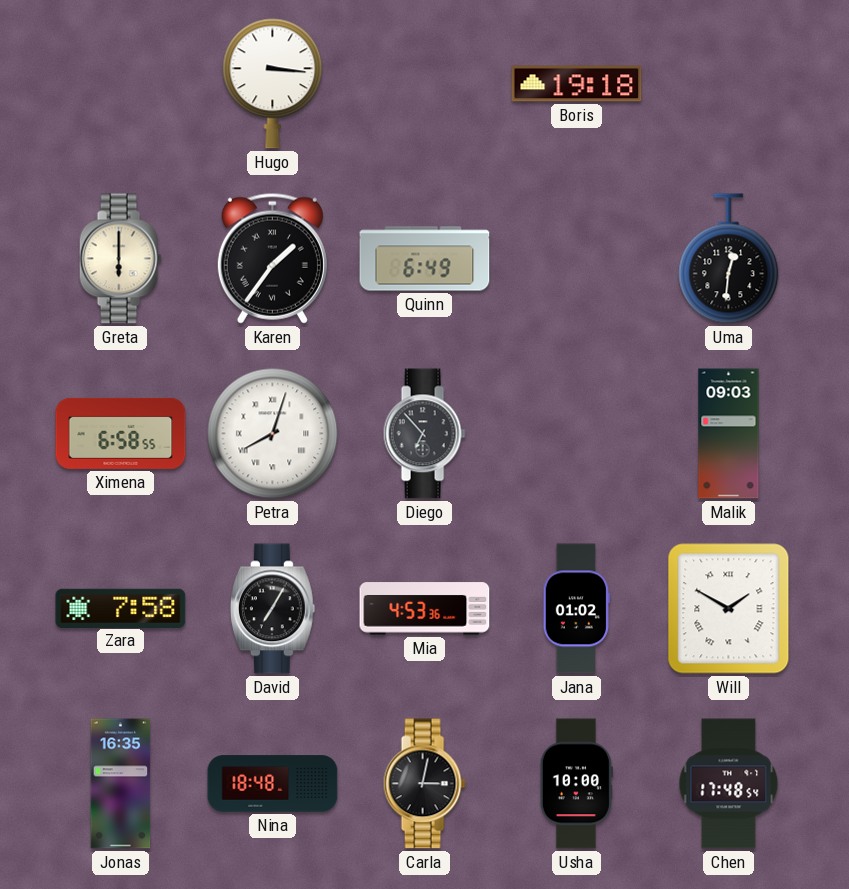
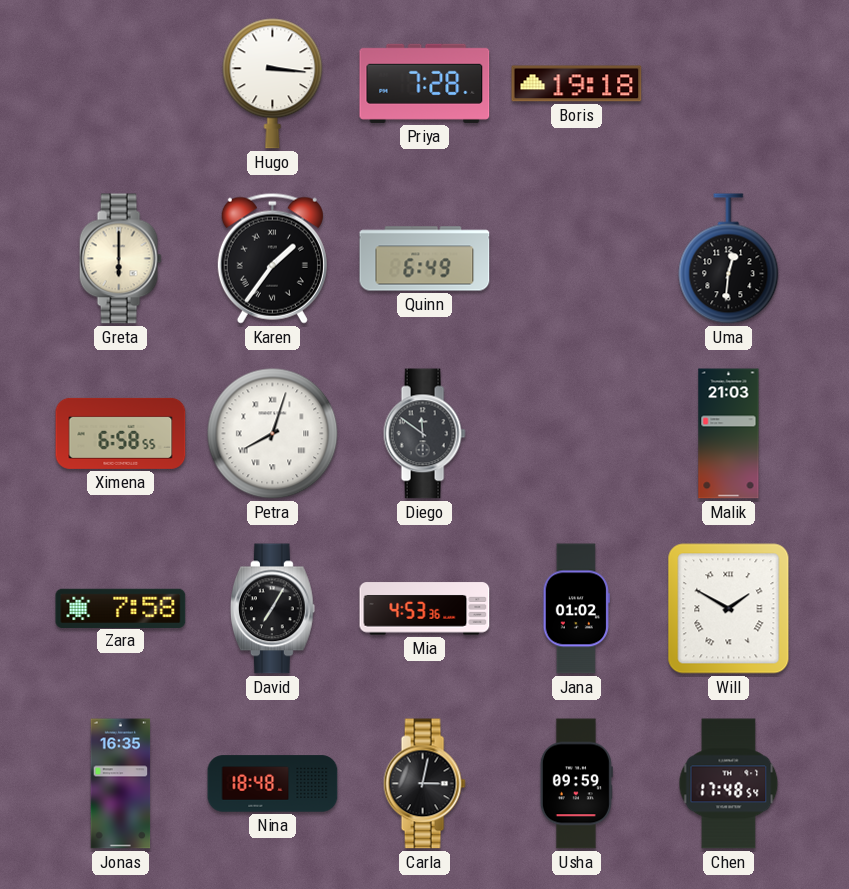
Priya: none -> 7:28
Diego: 6:53 -> 11:51
Malik: 09:03 -> 21:03
Usha: 10:00 -> 09:59
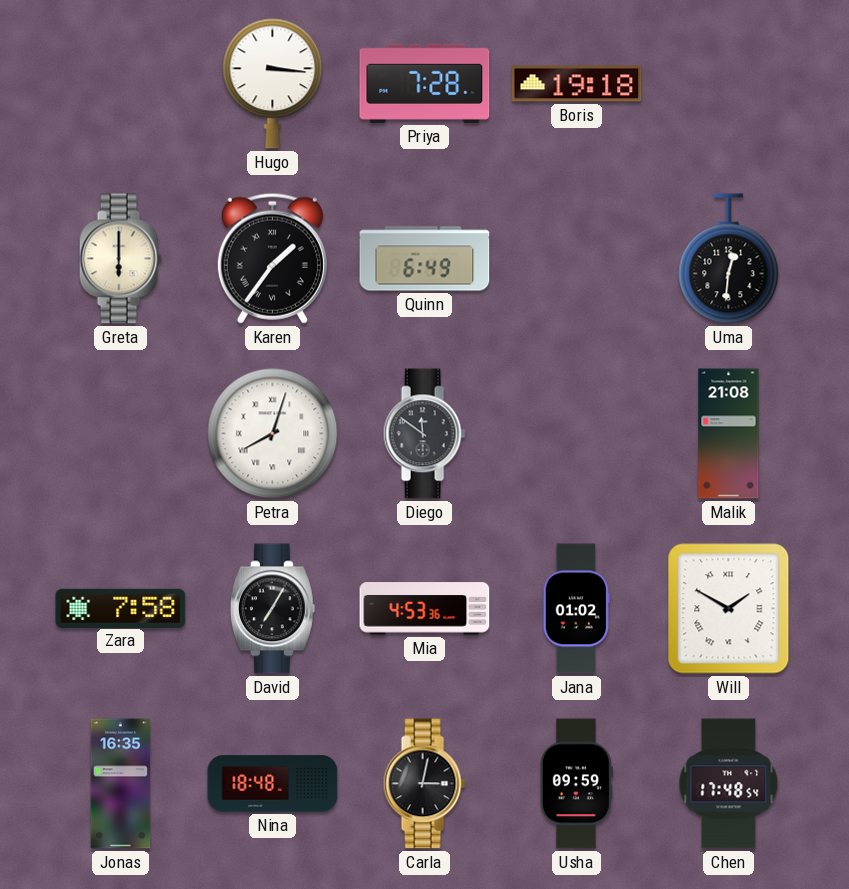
Ximena: 6:58 -> none
Malik: 21:03 -> 21:08
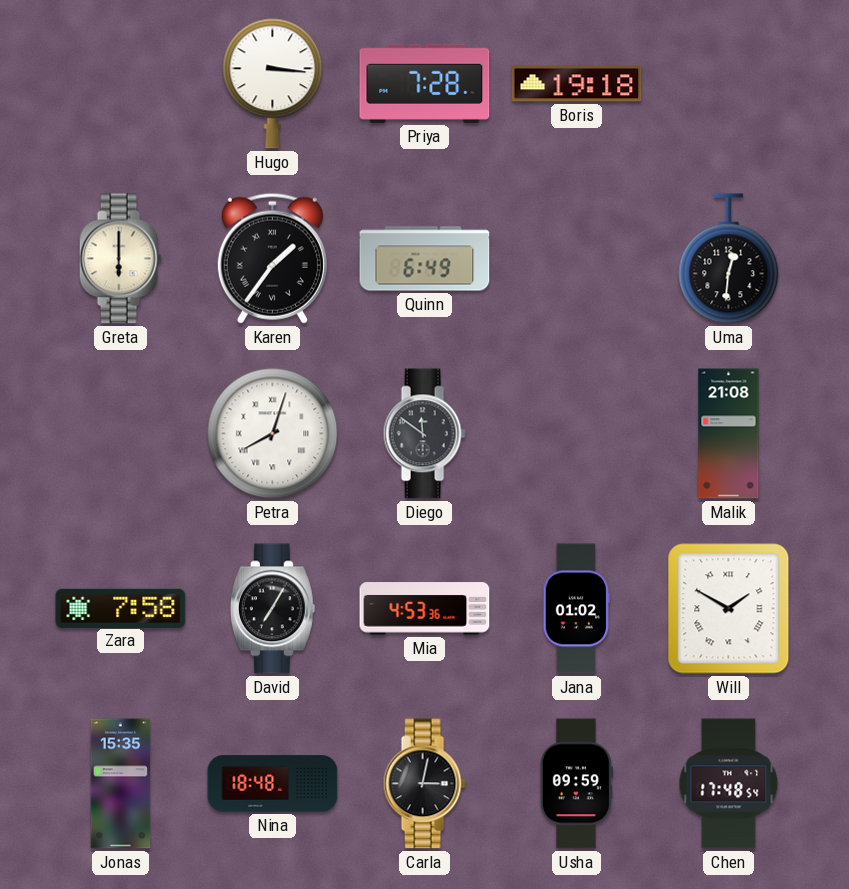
Jonas: 16:35 -> 15:35
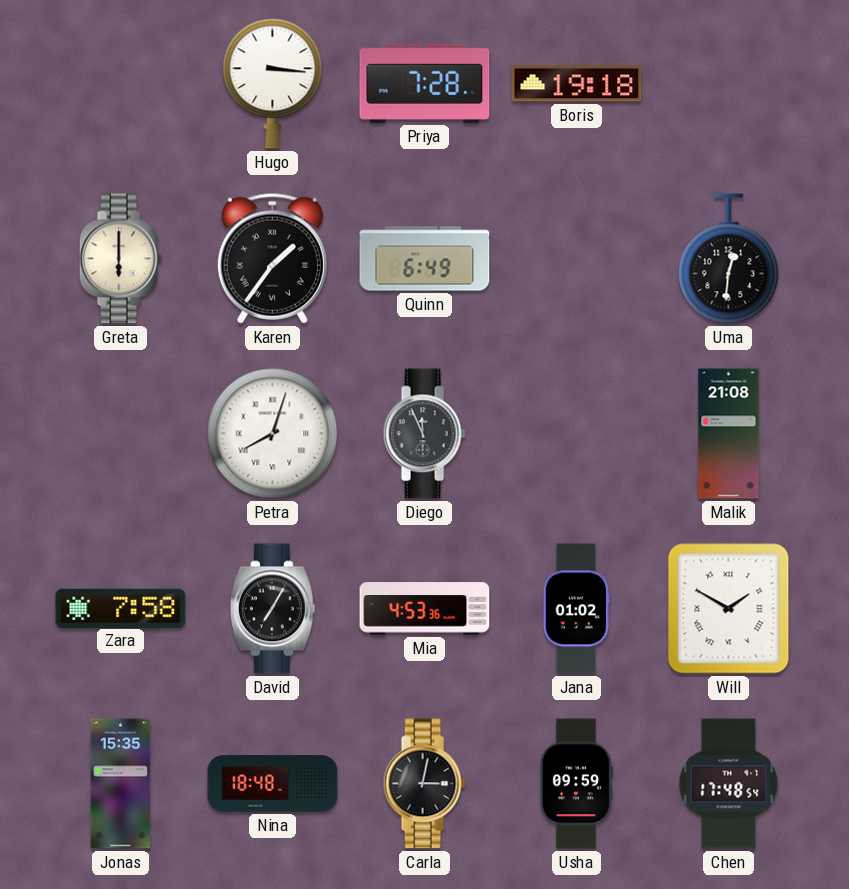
Diego: 11:51 -> 11:56
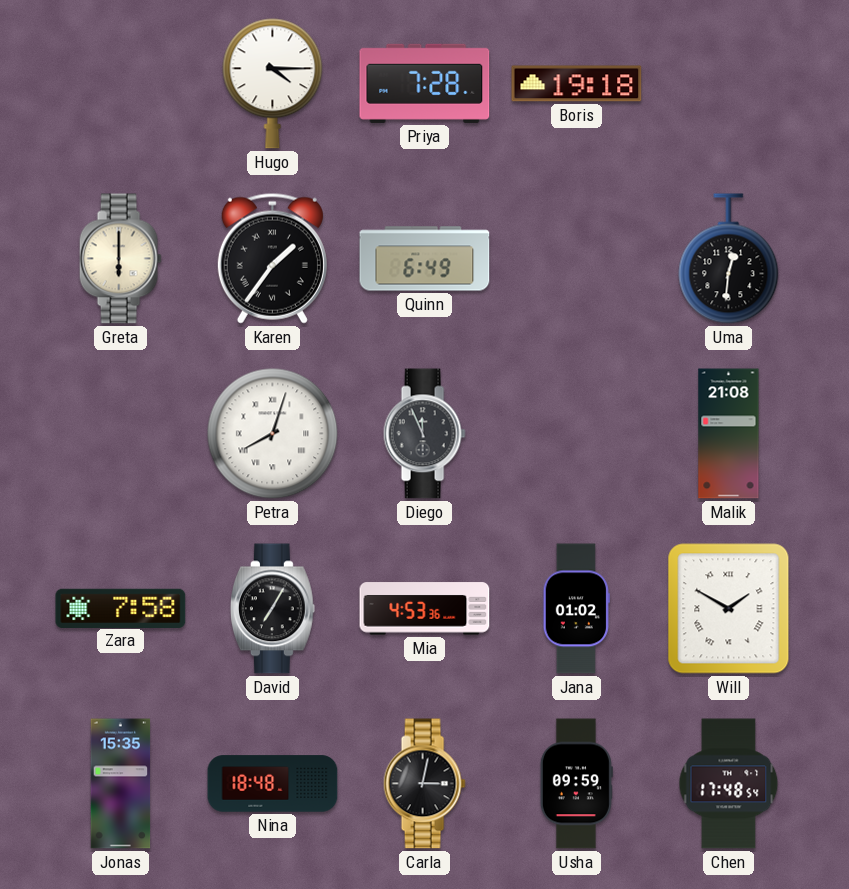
Hugo: 3:16 -> 4:15
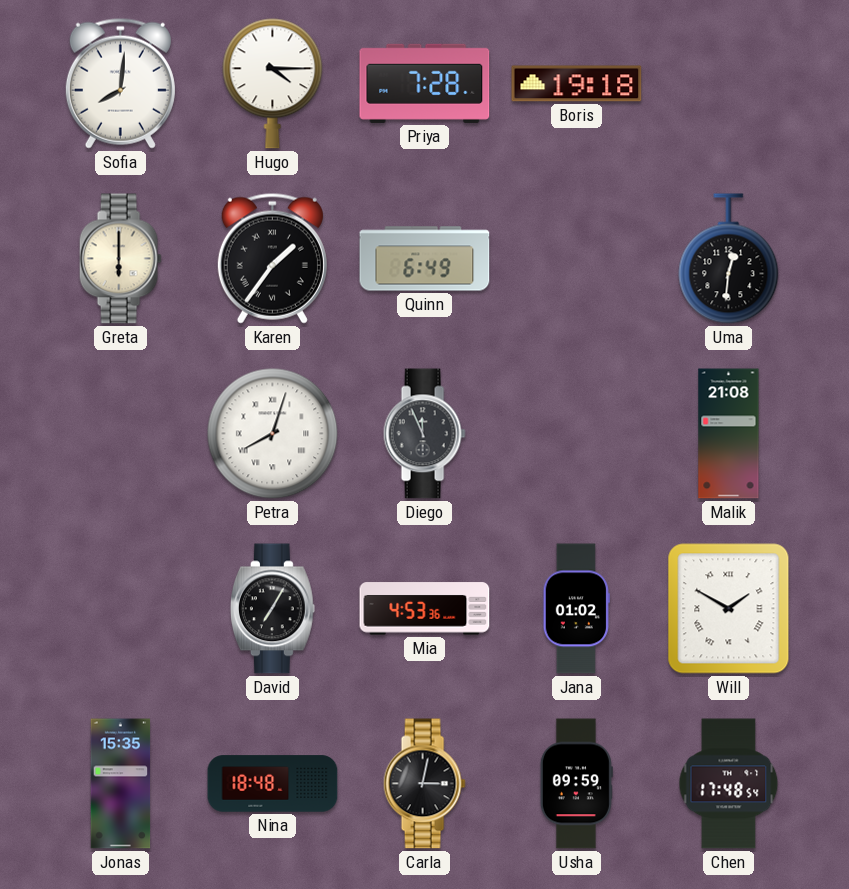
Sofia: none -> 8:01
Zara: 7:58 -> none
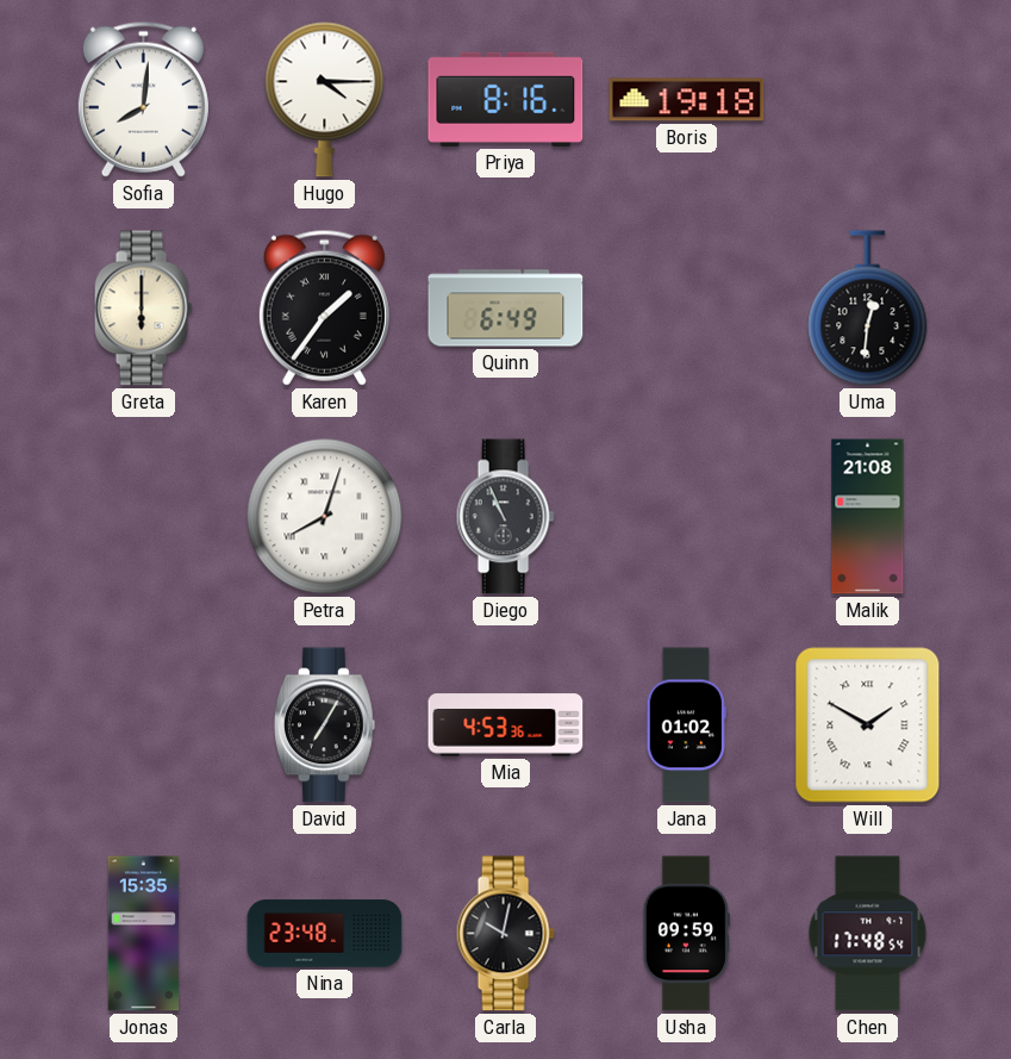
Priya: 7:28 -> 8:16
Diego: 11:56 -> 10:56
Nina: 18:48 -> 23:48
Carla: 3:02 -> 10:02
